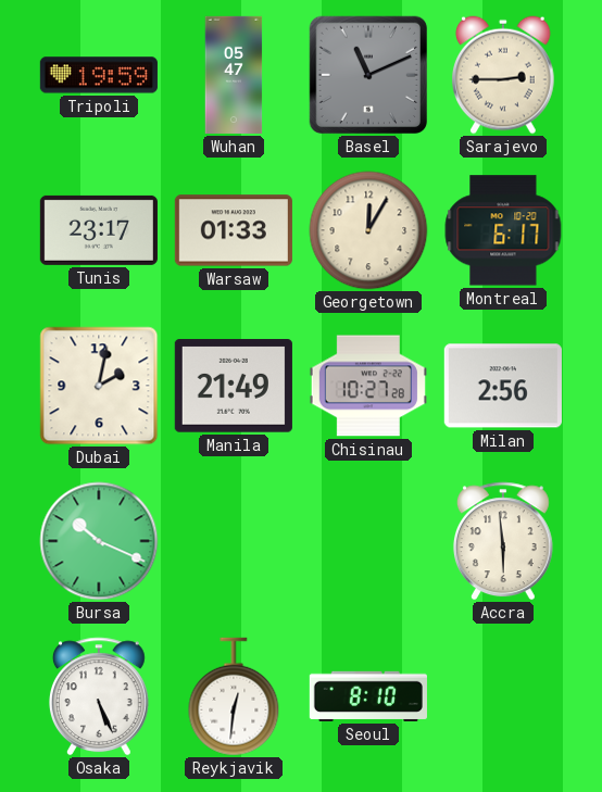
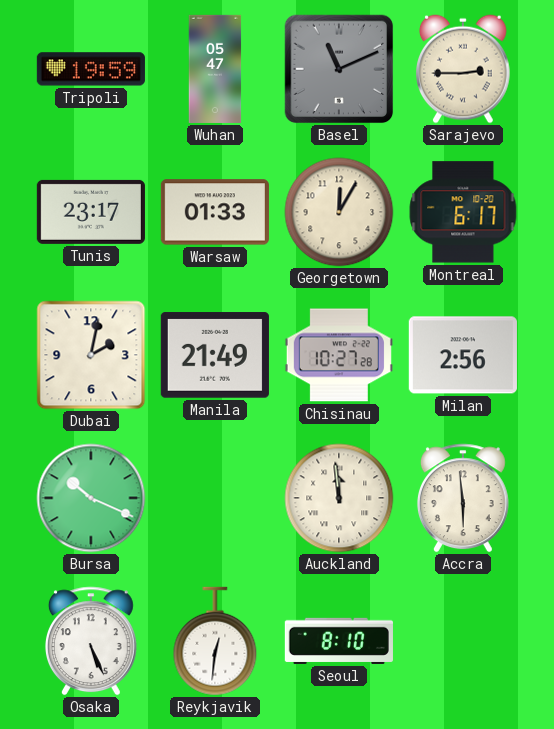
Auckland: none -> 11:59
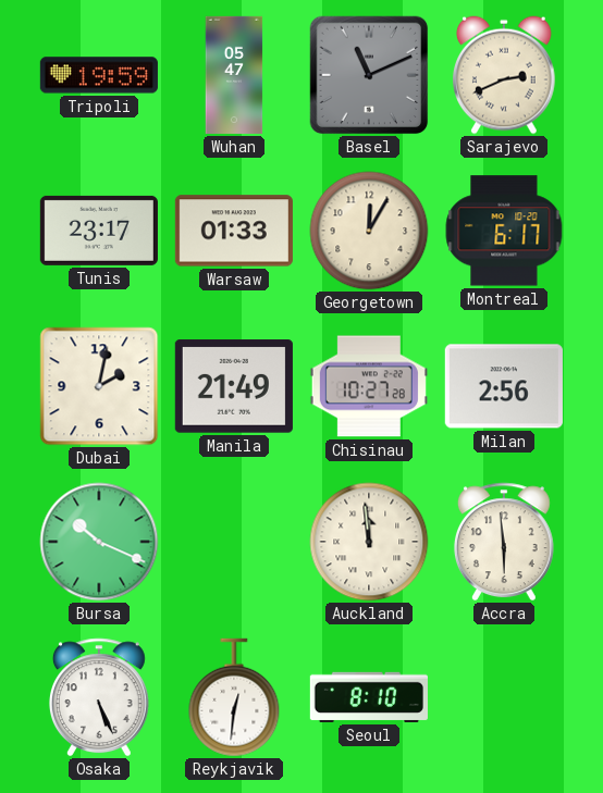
Sarajevo: 2:45 -> 2:41
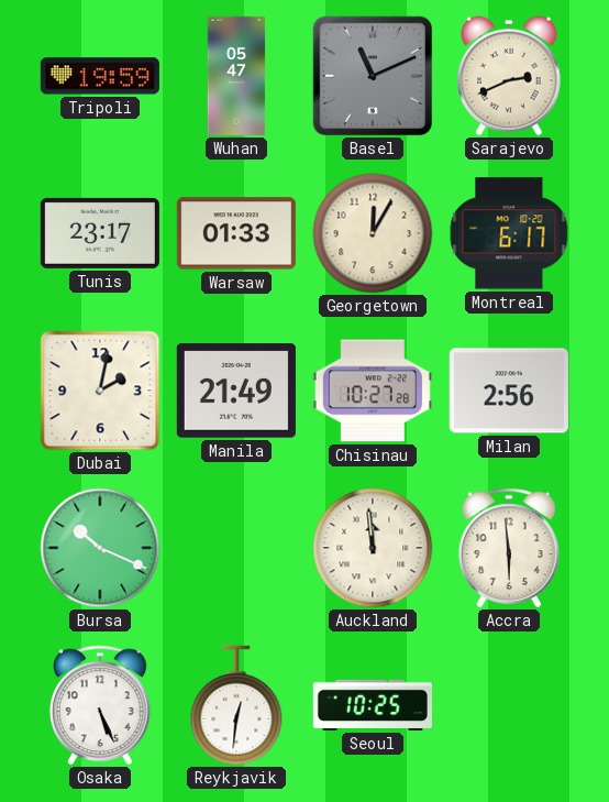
Seoul: 8:10 -> 10:25
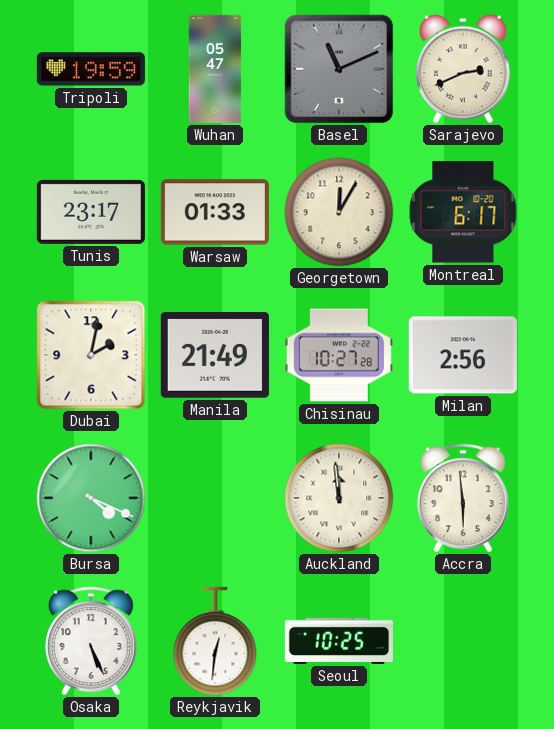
Bursa: 10:19 -> 4:19
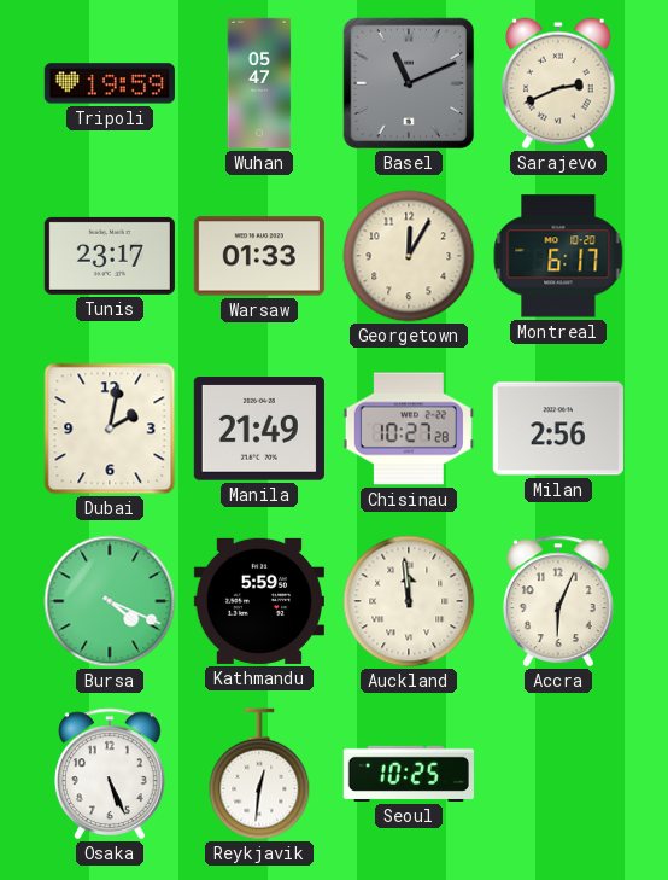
Kathmandu: none -> 5:59
Accra: 5:59 -> 6:04
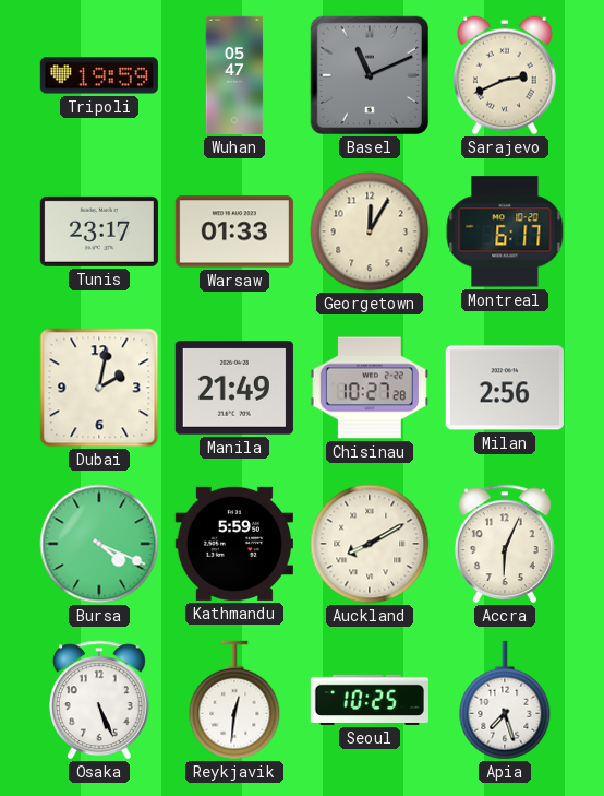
Auckland: 11:59 -> 8:10
Apia: none -> 7:27
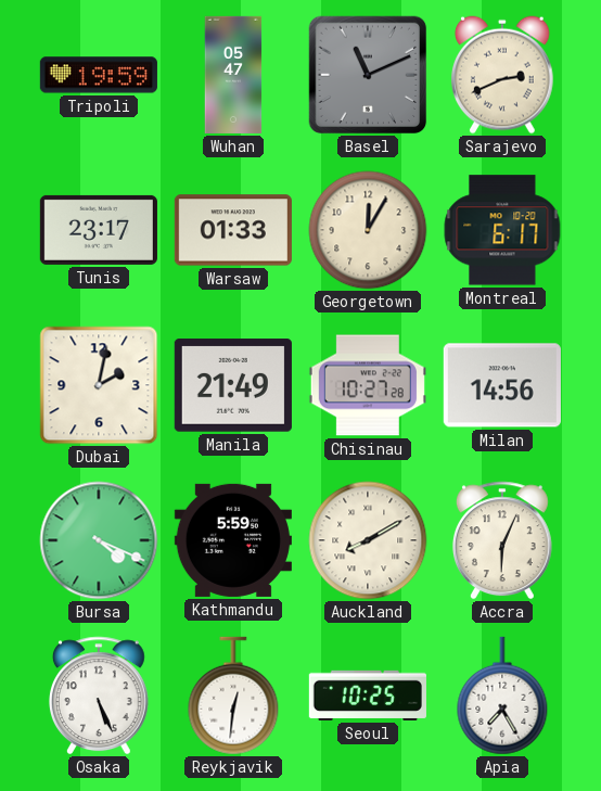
Milan: 2:56 -> 14:56
Apia: 7:27 -> 7:25
